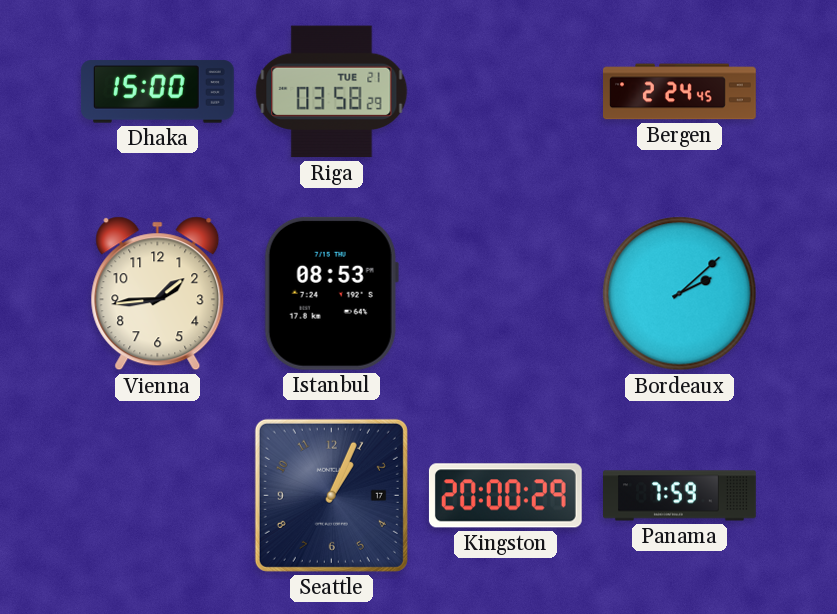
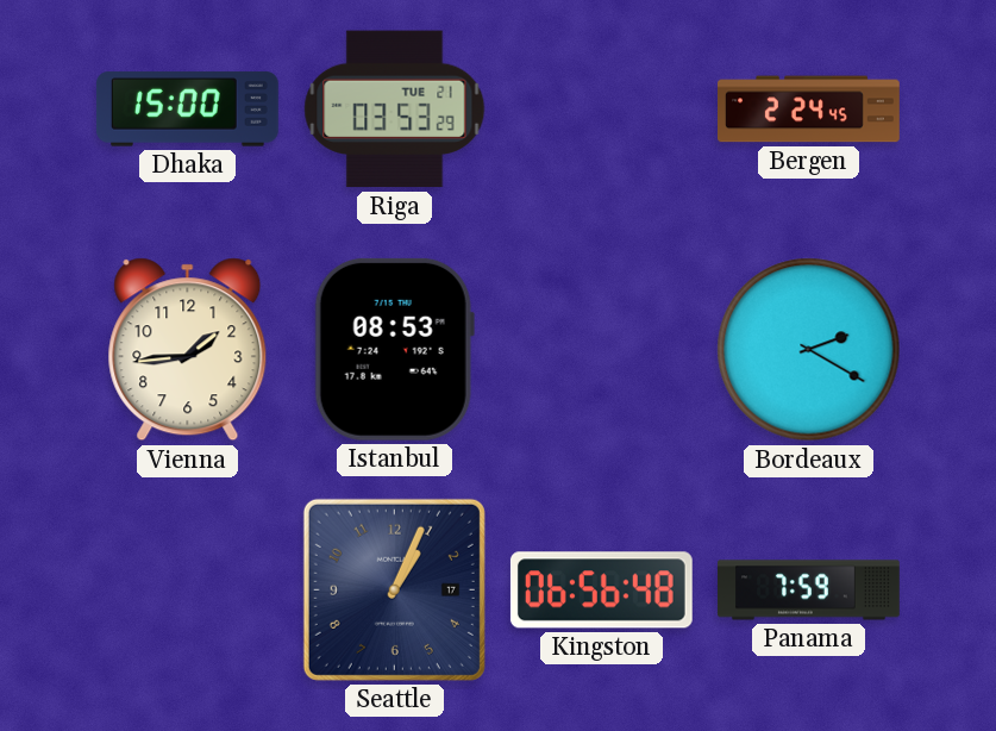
Riga: 03:58 -> 03:53
Bordeaux: 2:08 -> 2:20
Kingston: 20:00 -> 06:56
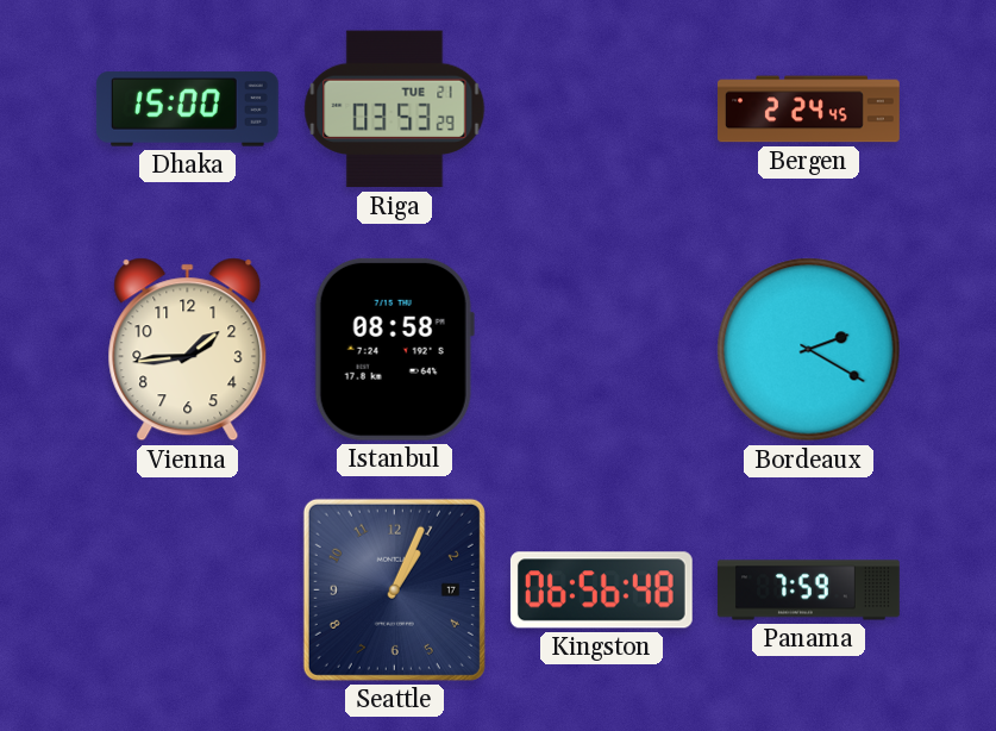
Istanbul: 08:53 -> 08:58
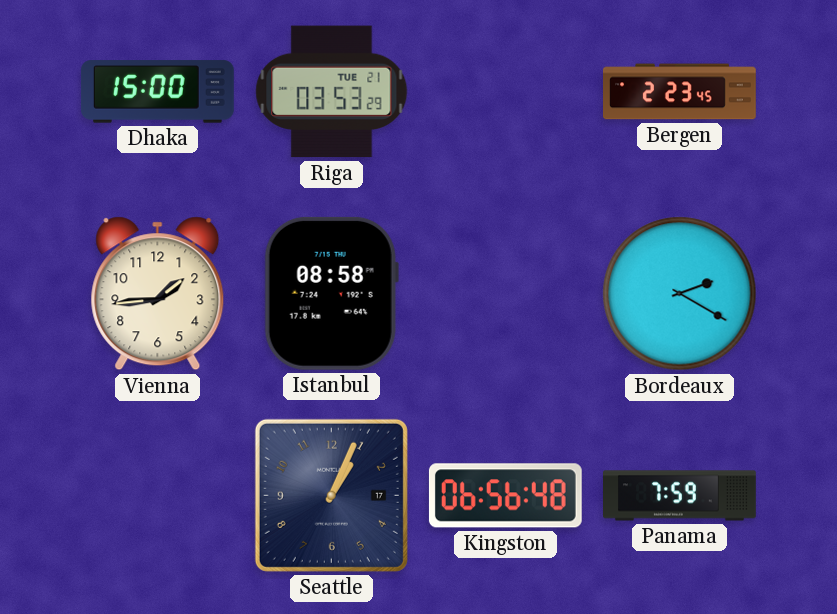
Bergen: 2:24 -> 2:23
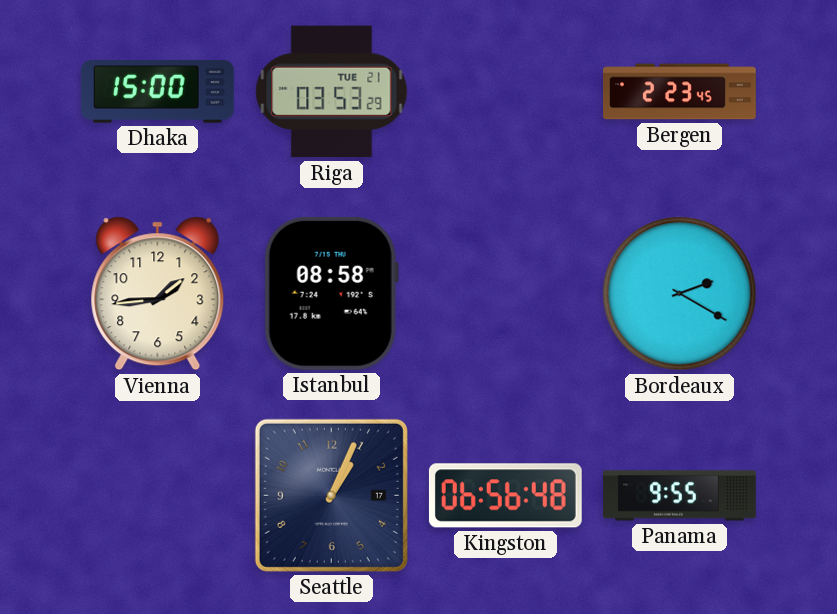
Panama: 7:59 -> 9:55
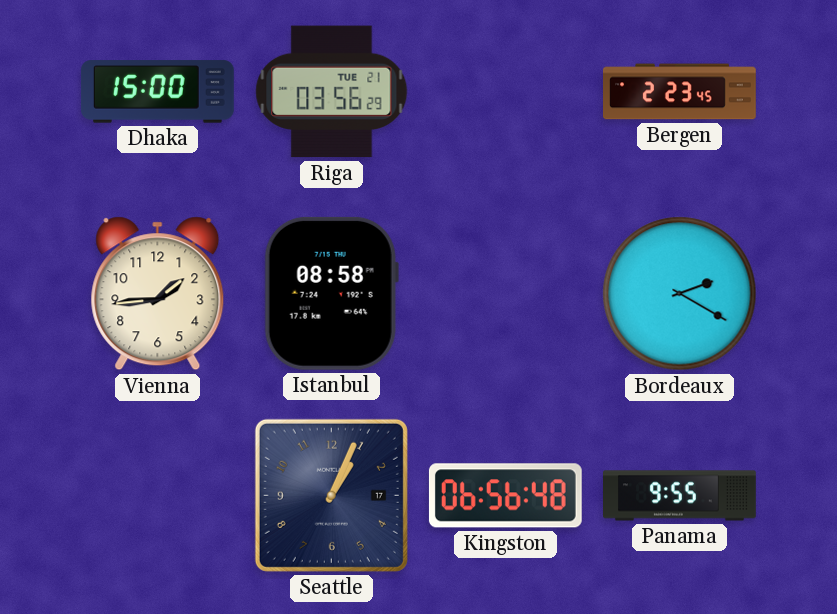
Riga: 03:53 -> 03:56
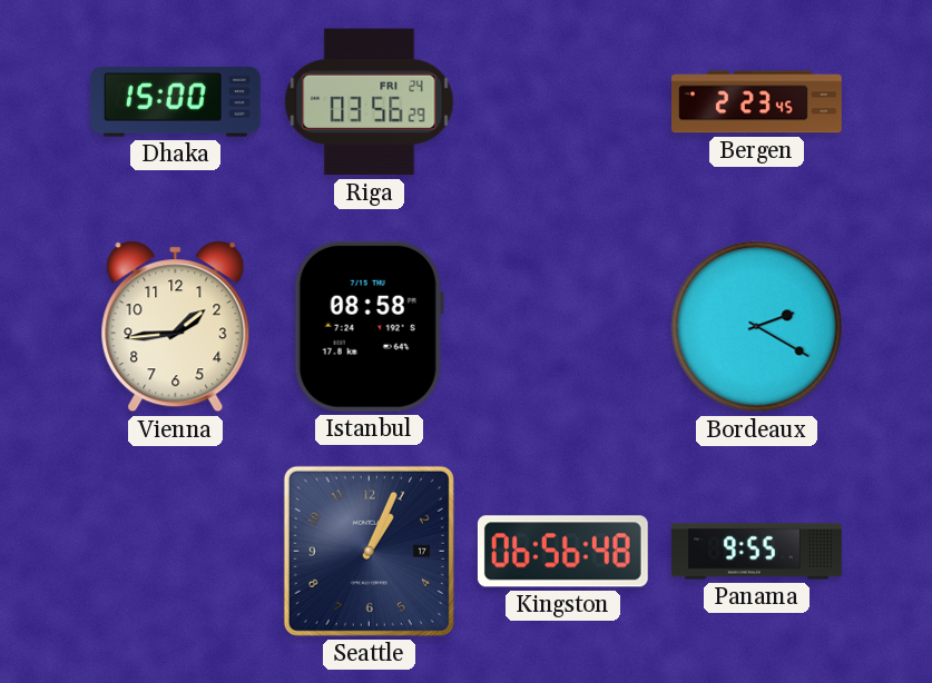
Riga date: TUE 21 -> FRI 24
